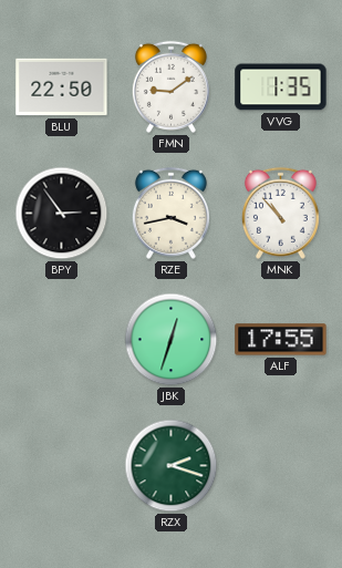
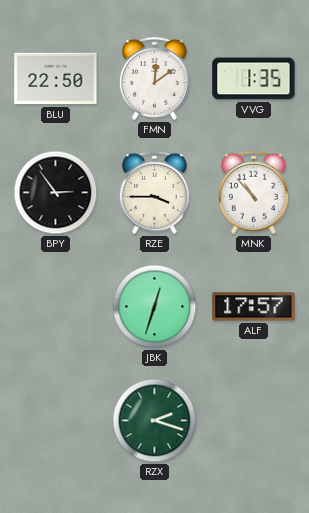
FMN: 9:09 -> 12:09
RZE: 3:43 -> 3:45
ALF: 17:55 -> 17:57
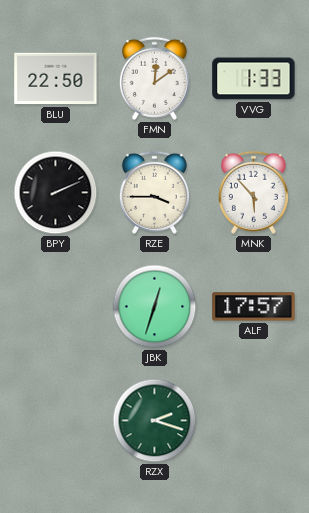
VVG: 1:35 -> 1:33
BPY: 2:54 -> 2:11
MNK: 10:53 -> 5:53
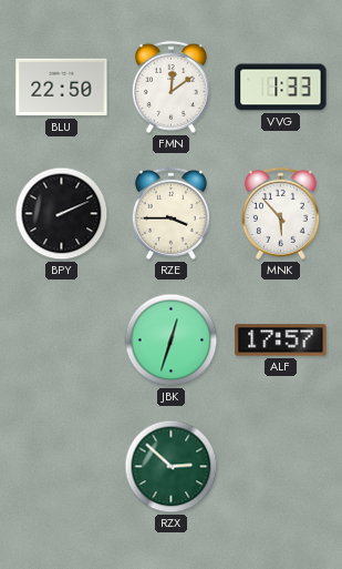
RZX: 2:18 -> 2:52
